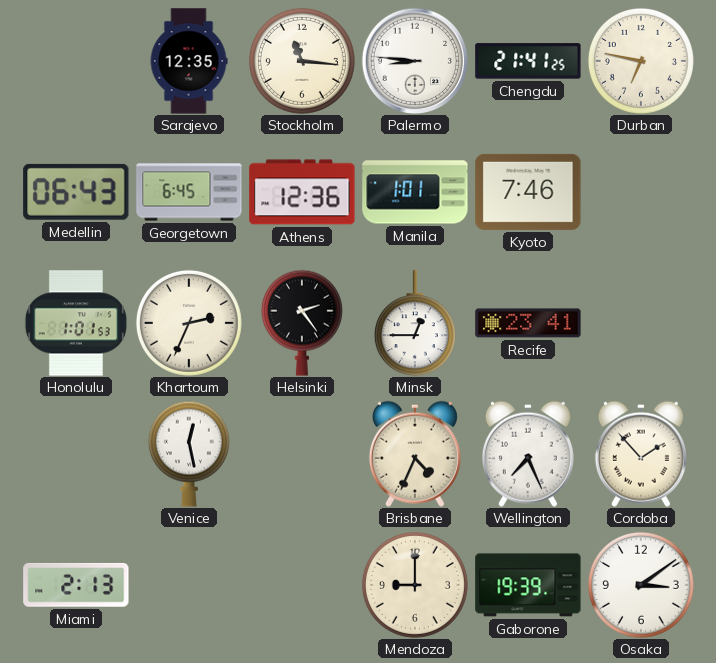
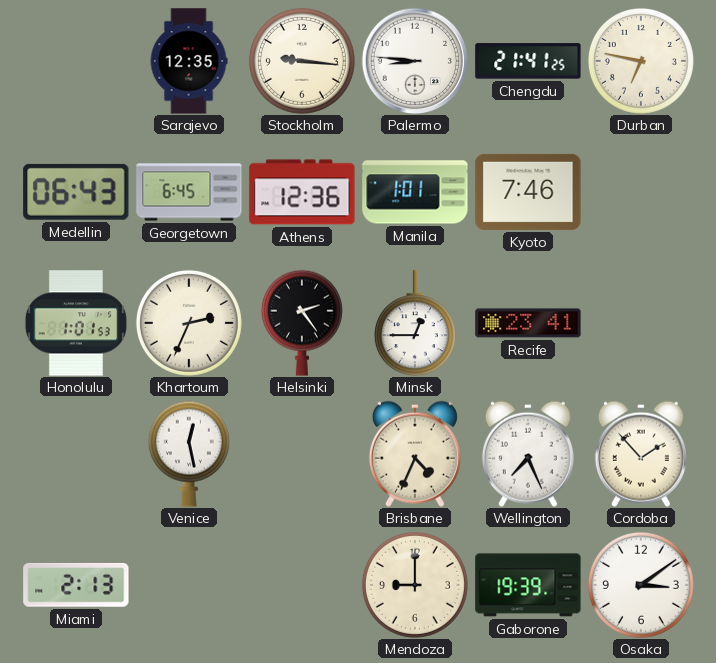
Stockholm: 11:16 -> 9:16
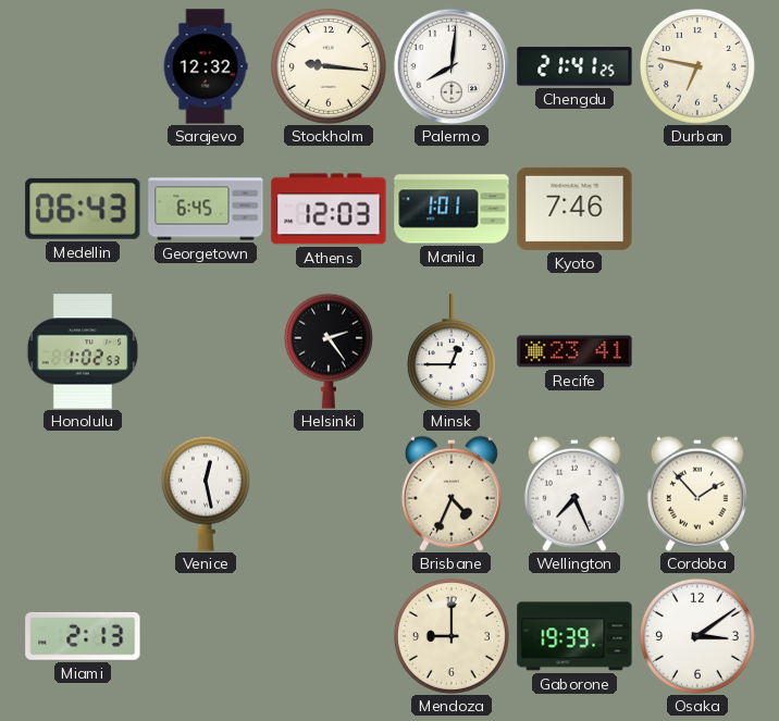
Sarajevo: 12:35 -> 12:32
Palermo: 8:46 -> 8:01
Athens: 12:36 -> 12:03
Honolulu: 1:01 -> 1:02
Khartoum: 2:34 -> none
